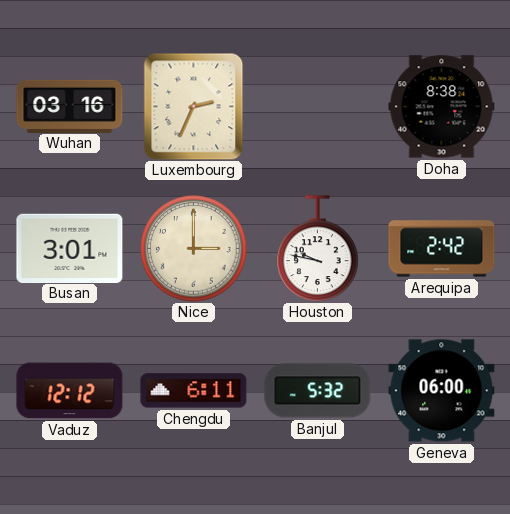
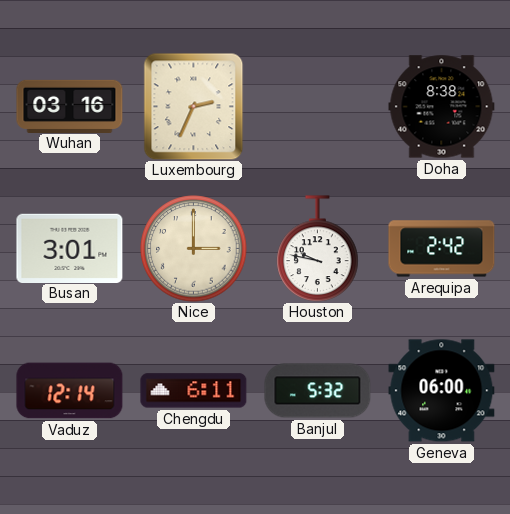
Vaduz: 12:12 -> 12:14
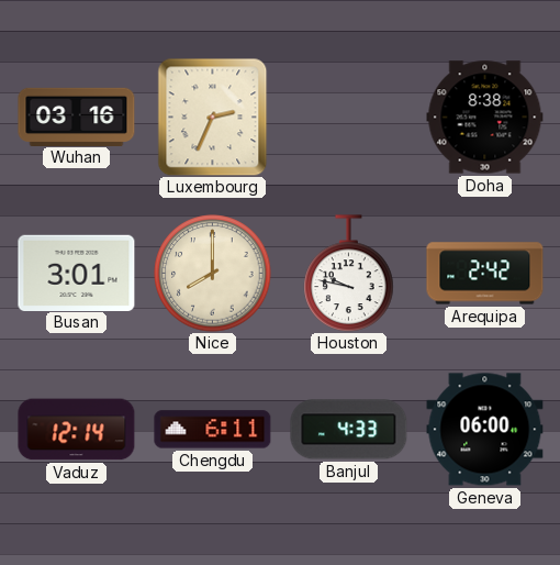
Nice: 3:00 -> 8:00
Banjul: 5:32 -> 4:33
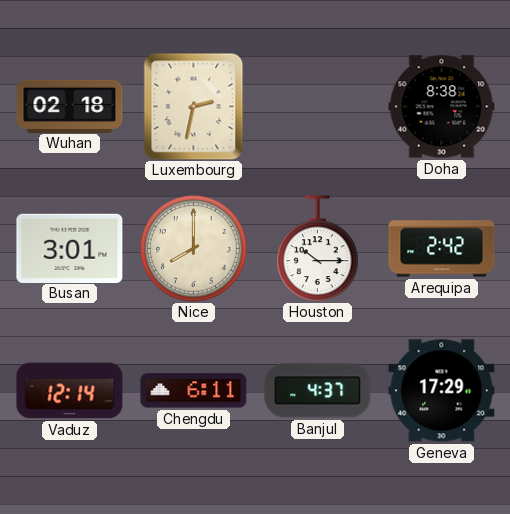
Wuhan: 03:16 -> 02:18
Luxembourg: 2:34 -> 2:32
Houston: 9:47 -> 10:15
Banjul: 4:33 -> 4:37
Geneva: 06:00 -> 17:29
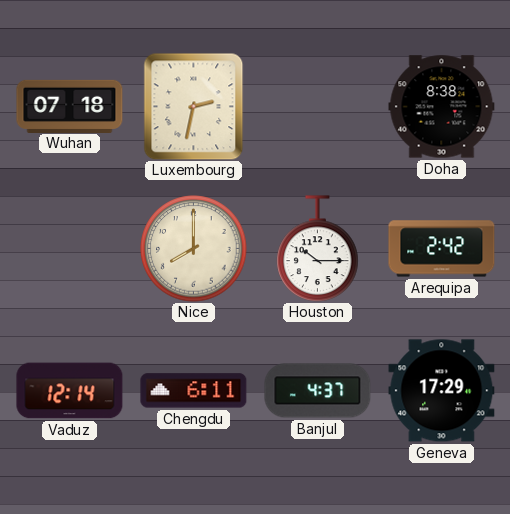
Wuhan: 02:18 -> 07:18
Busan: 3:01 -> none
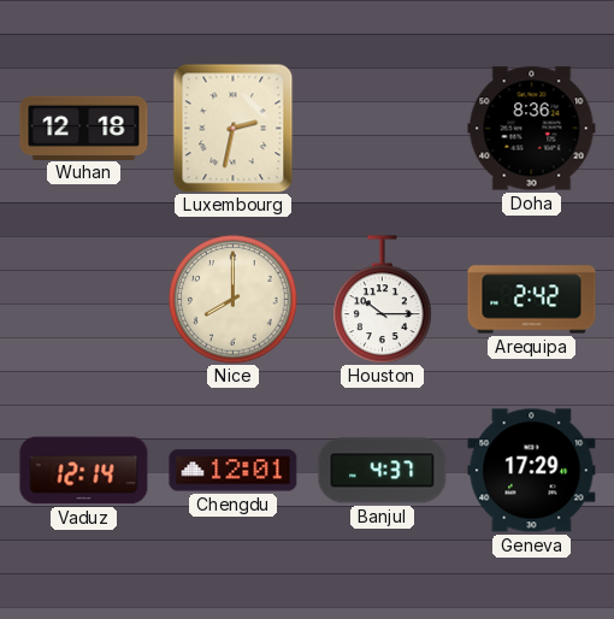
Wuhan: 07:18 -> 12:18
Doha: 8:38 -> 8:36
Chengdu: 6:11 -> 12:01
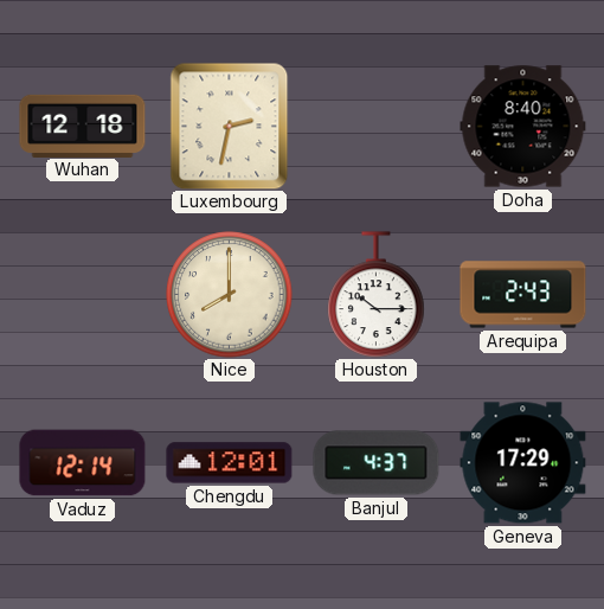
Doha: 8:36 -> 8:40
Arequipa: 2:42 -> 2:43
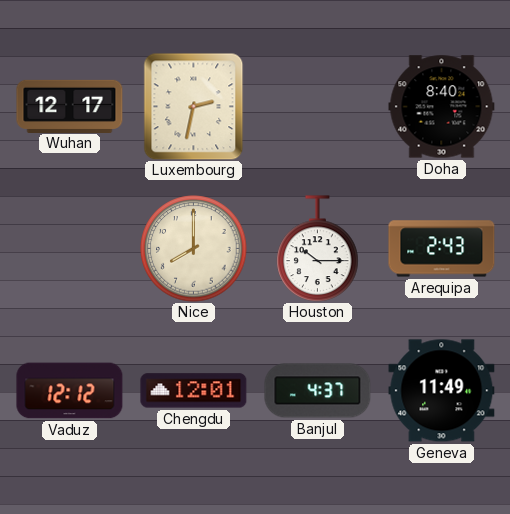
Wuhan: 12:18 -> 12:17
Vaduz: 12:14 -> 12:12
Geneva: 17:29 -> 11:49
